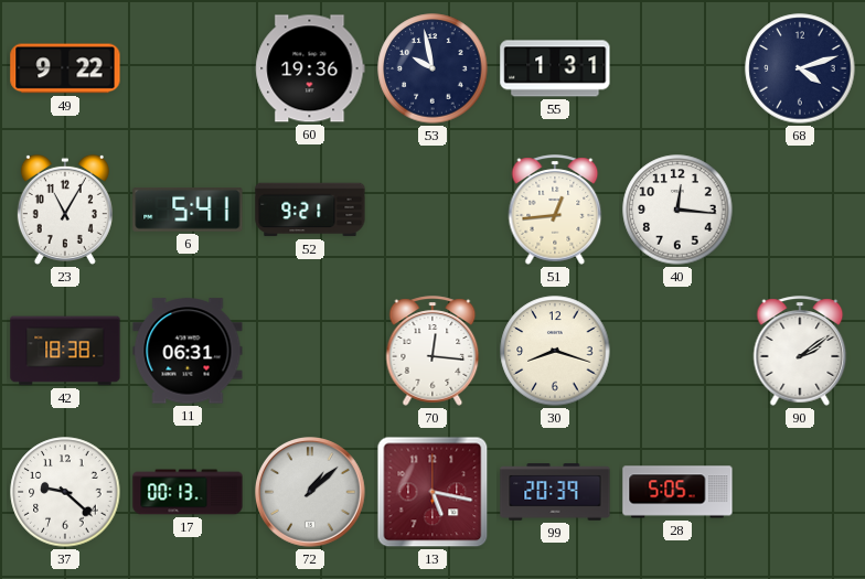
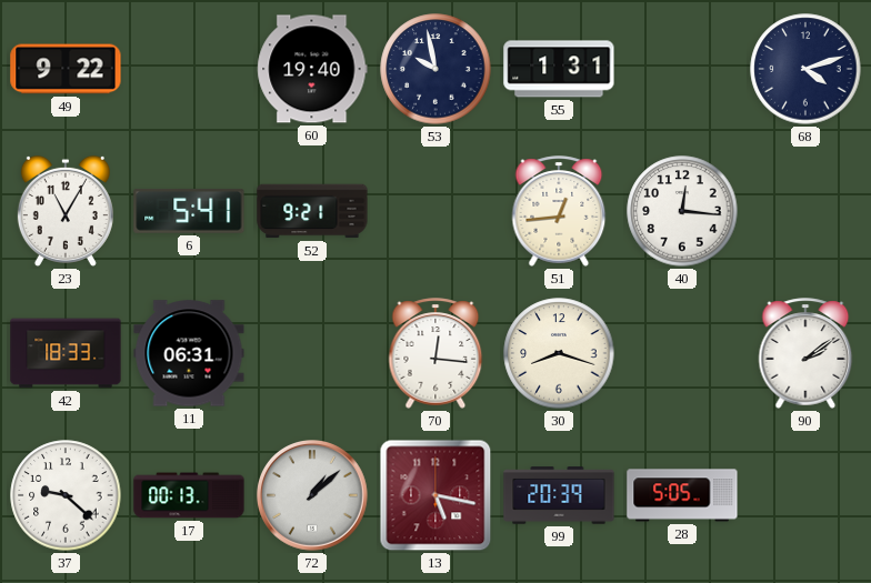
60: 19:36 -> 19:40
42: 18:38 -> 18:33
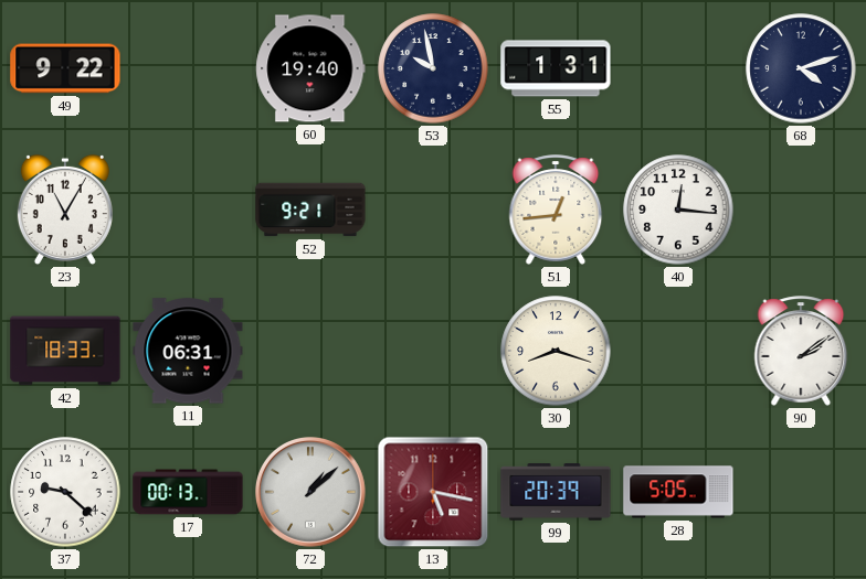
6: 5:41 -> none
70: 12:16 -> none
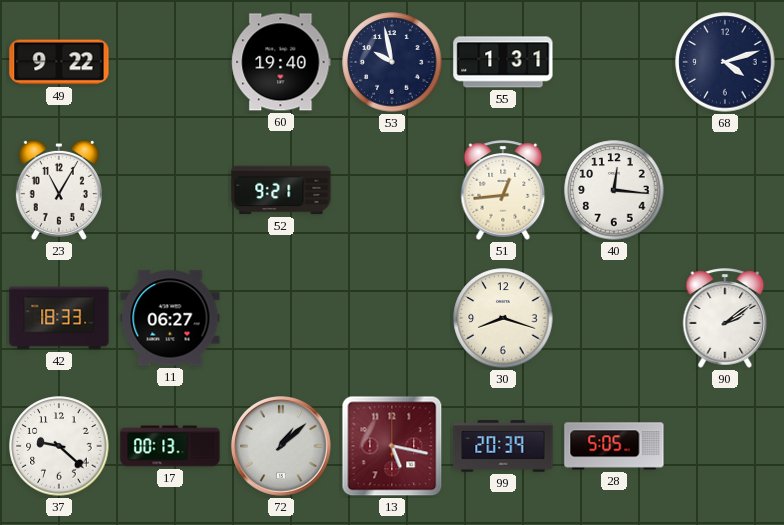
11: 06:31 -> 06:27
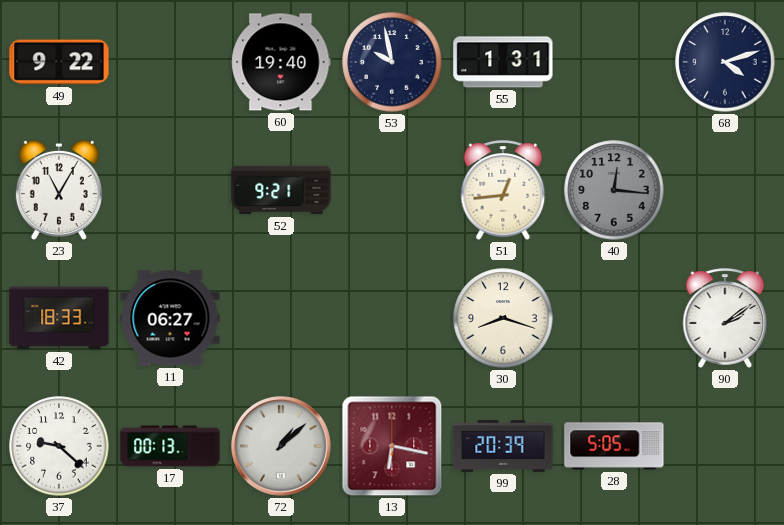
40 dial: white -> grey
13: 5:17 -> 6:17
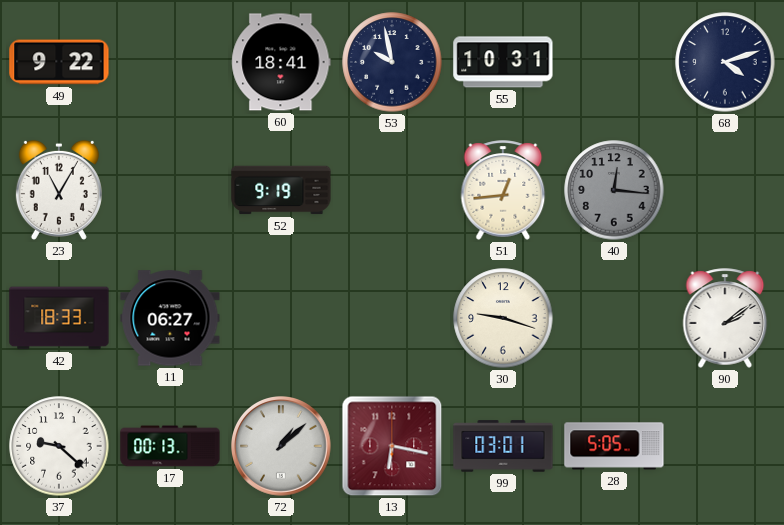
60: 19:40 -> 18:41
55: 1:31 -> 10:31
52: 9:21 -> 9:19
30: 8:18 -> 9:18
99: 20:39 -> 03:01
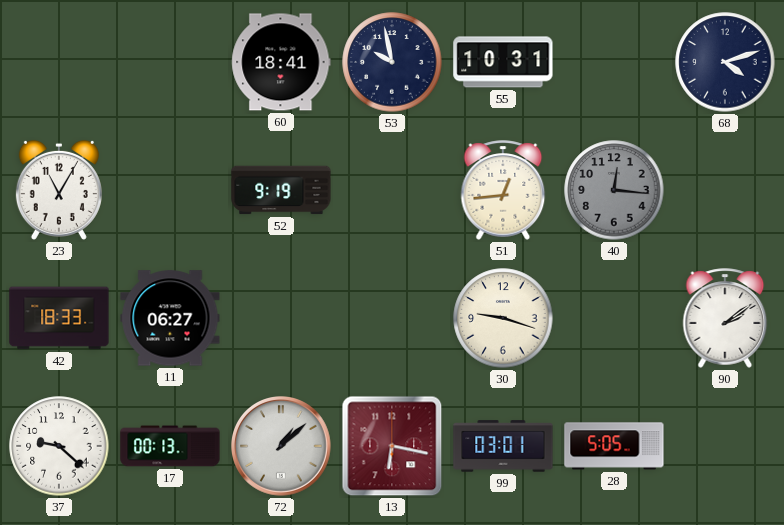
49: 9:22 -> none
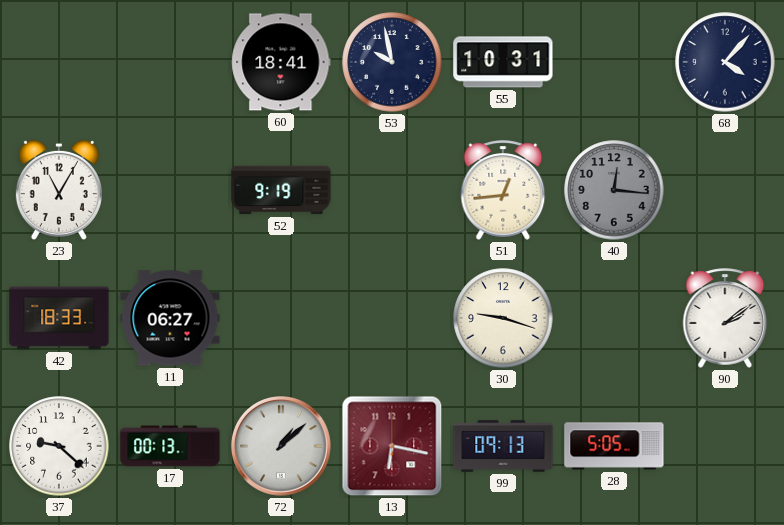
68: 4:12 -> 4:07
99: 03:01 -> 09:13
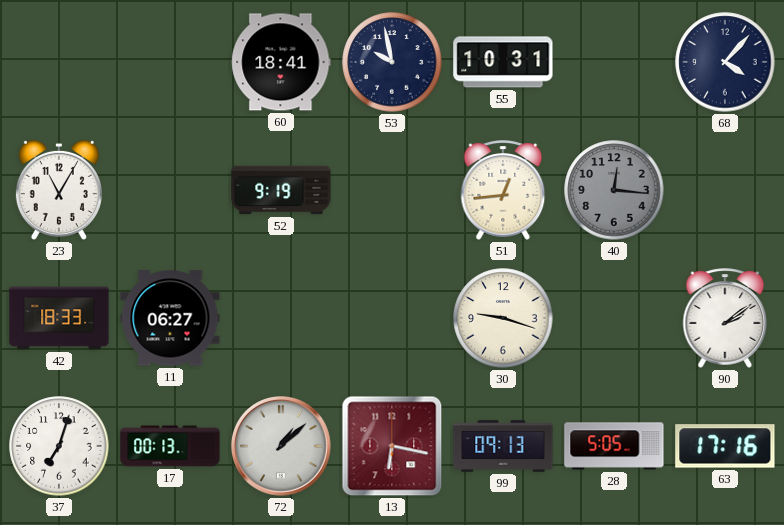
37: 9:22 -> 7:03
63: none -> 17:16
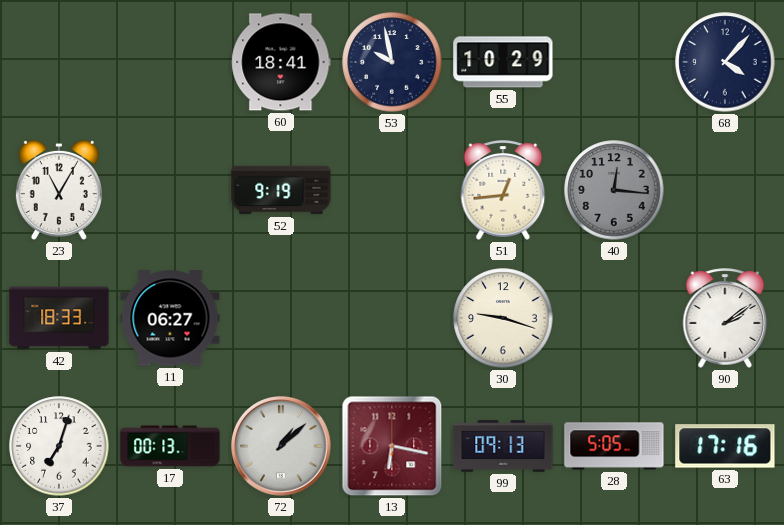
55: 10:31 -> 10:29
